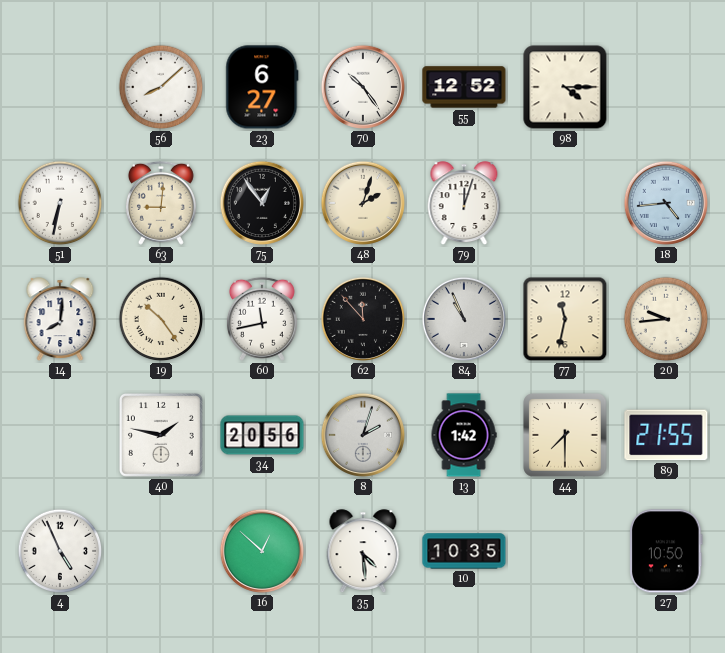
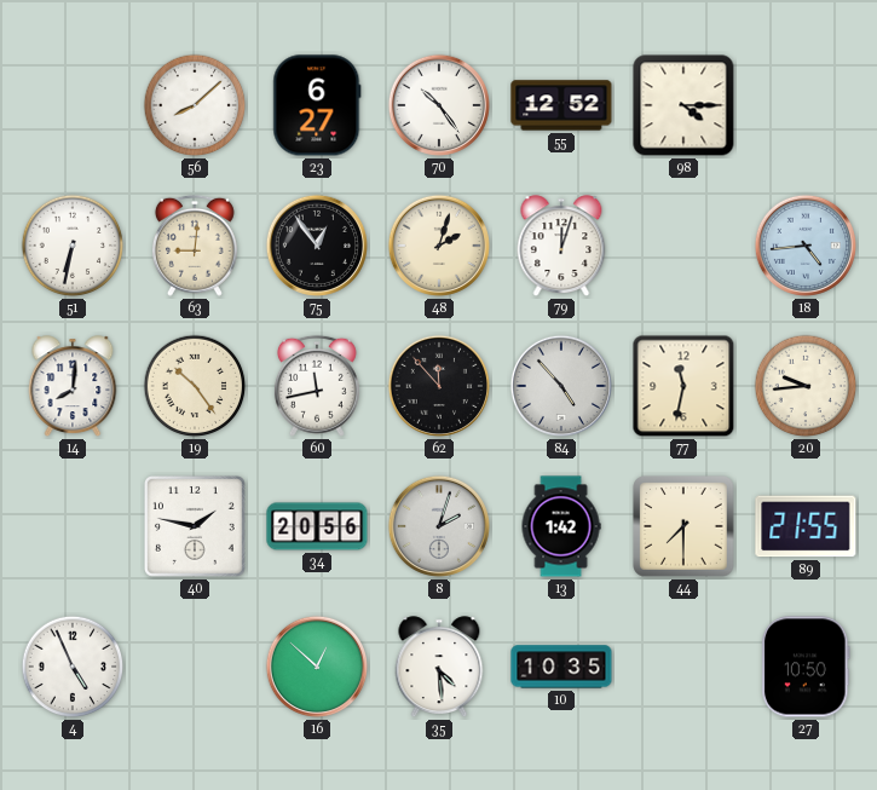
84: 10:56 -> 4:53
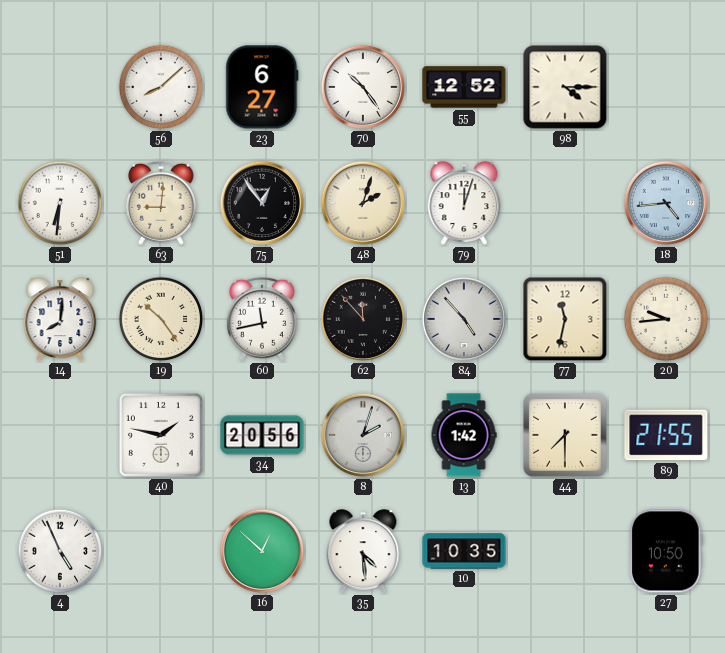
51: 6:32 -> 6:31
